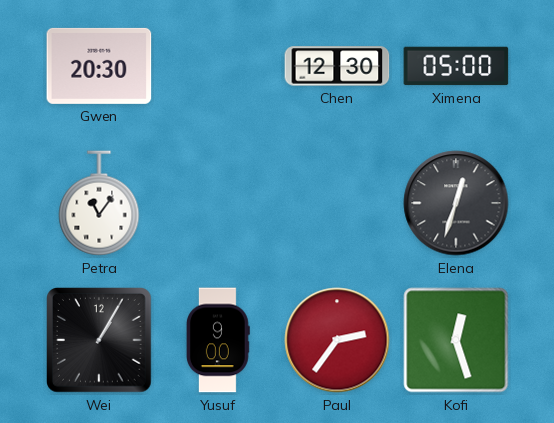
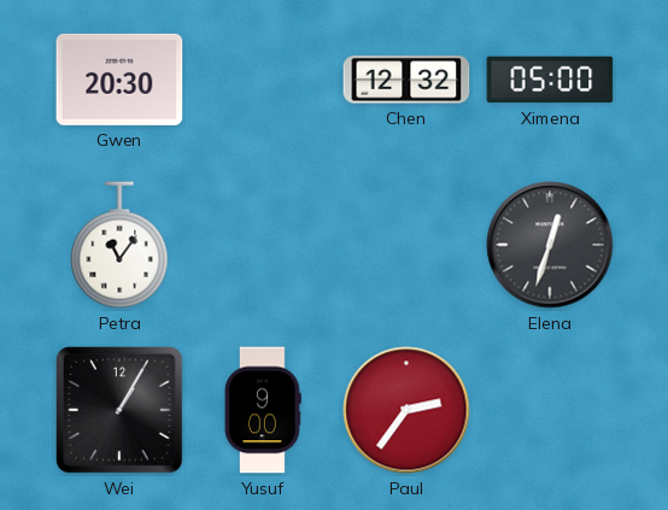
Chen: 12:30 -> 12:32
Kofi: 12:27 -> none
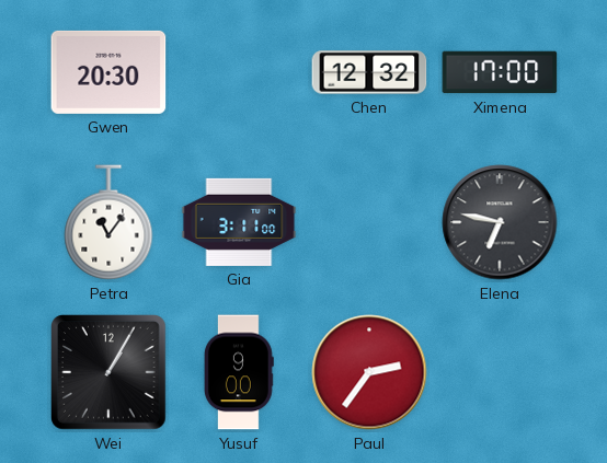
Ximena: 05:00 -> 17:00
Gia: none -> 3:11
Elena: 12:33 -> 6:47
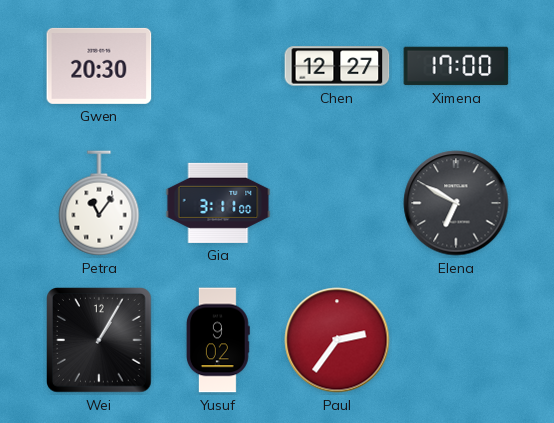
Chen: 12:32 -> 12:27
Elena: 6:47 -> 6:50
Yusuf: 9:00 -> 9:02
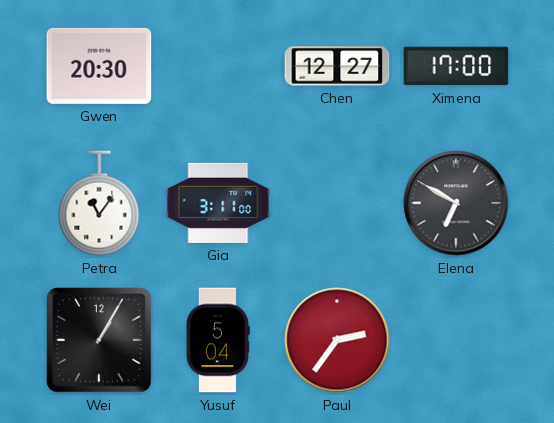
Yusuf: 9:02 -> 5:04
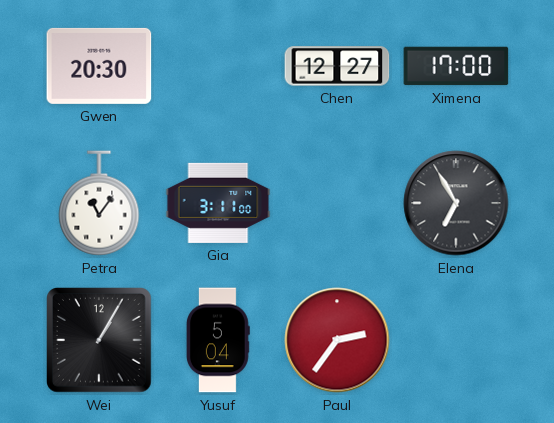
Elena: 6:50 -> 6:55
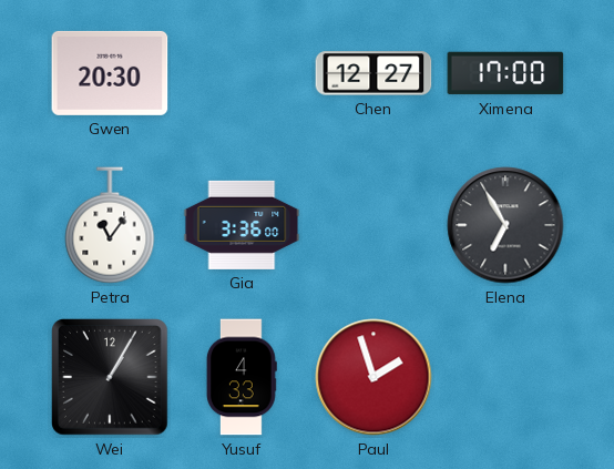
Gia: 3:11 -> 3:36
Yusuf: 5:04 -> 4:33
Paul: 2:36 -> 1:57
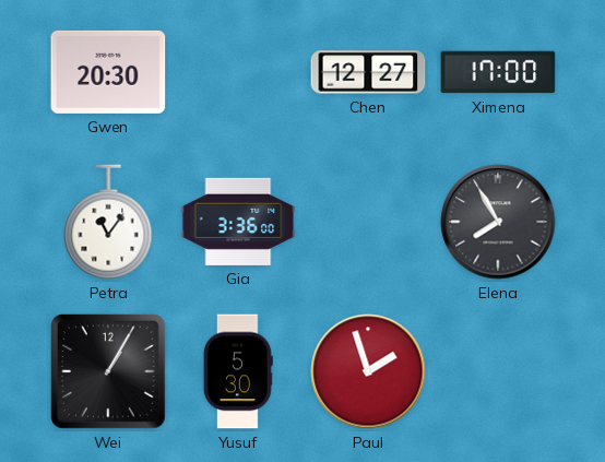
Elena: 6:55 -> 7:55
Yusuf: 4:33 -> 5:30
